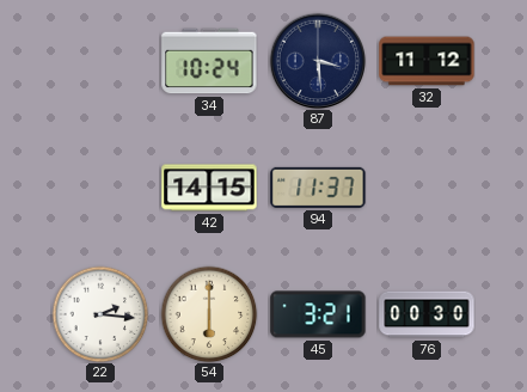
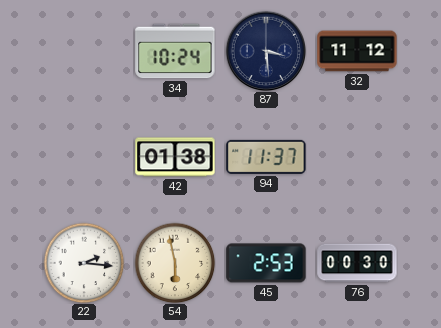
42: 14:15 -> 01:38
54: 6:00 -> 5:58
45: 3:21 -> 2:53
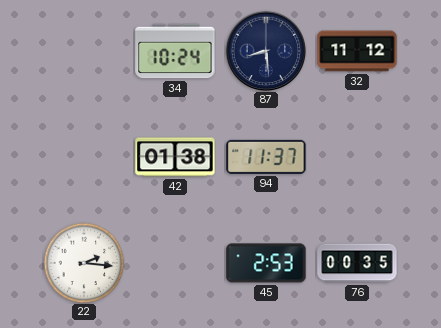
87: 3:29 -> 8:29
54: 5:58 -> none
76: 00:30 -> 00:35
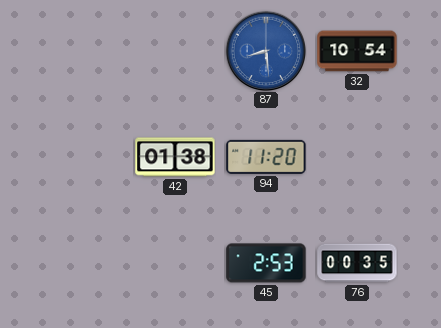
34: 10:24 -> none
87 dial: navy -> blue
32: 11:12 -> 10:54
94: 11:37 -> 11:20
22: 2:16 -> none
